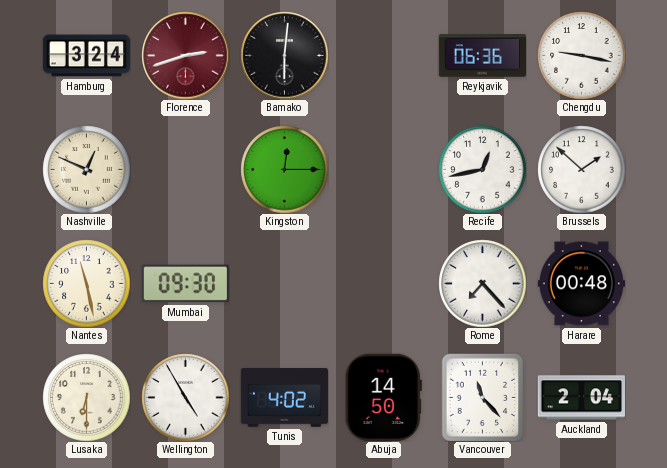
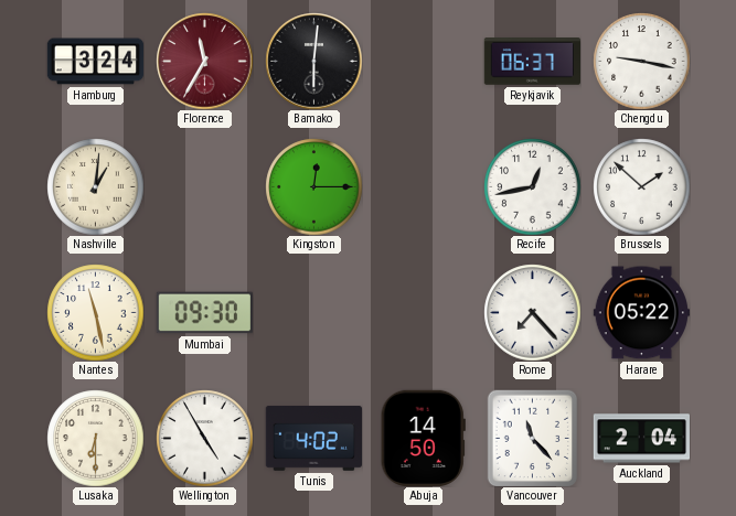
Florence: 2:42 -> 11:35
Reykjavik: 06:36 -> 06:37
Nashville: 12:49 -> 1:01
Harare: 00:48 -> 05:22
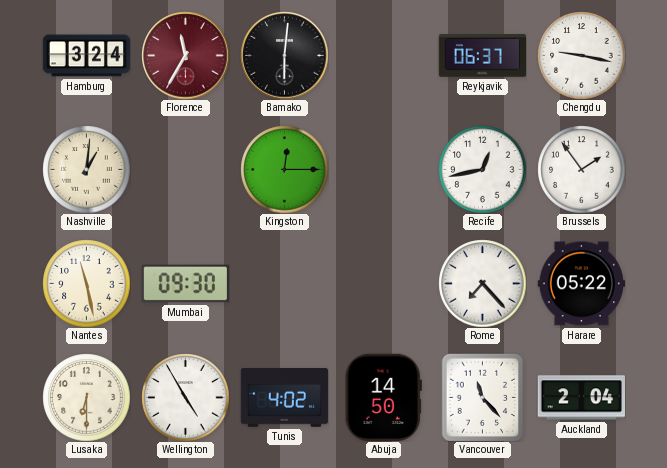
Brussels: 1:52 -> 1:54
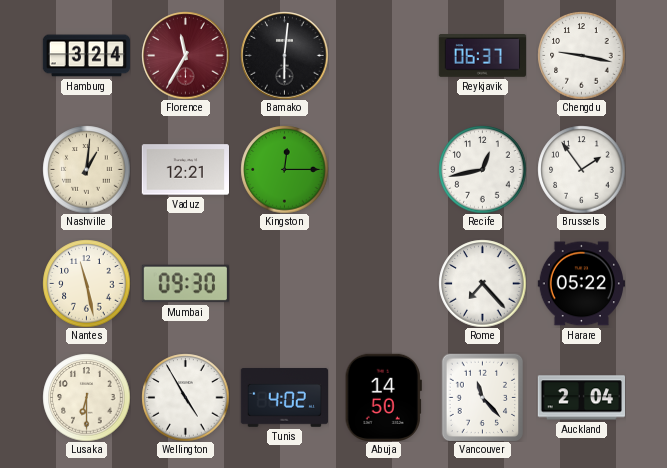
Vaduz: none -> 12:21
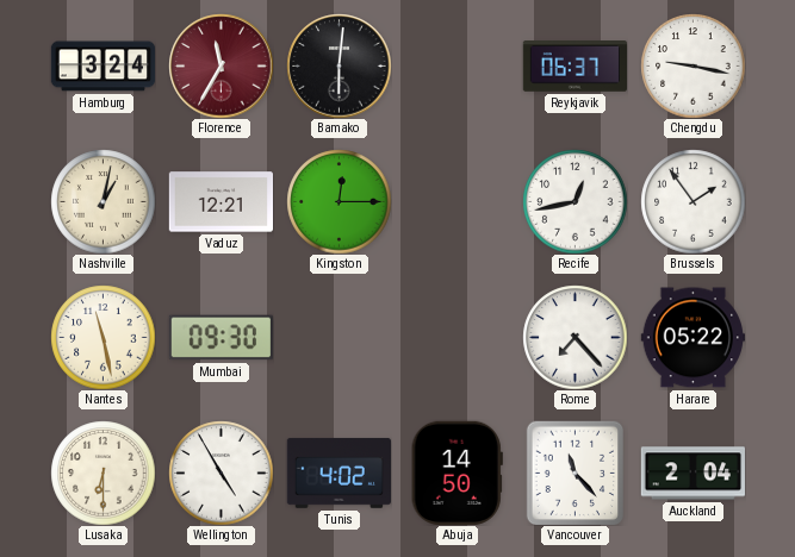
Nashville: 1:01 -> 1:02
